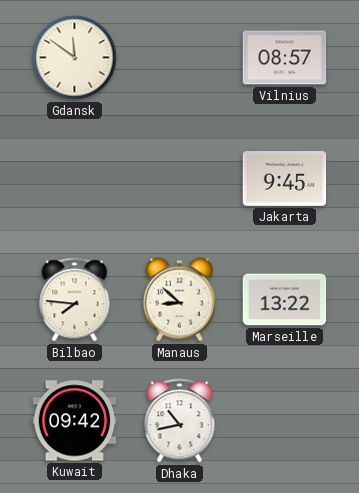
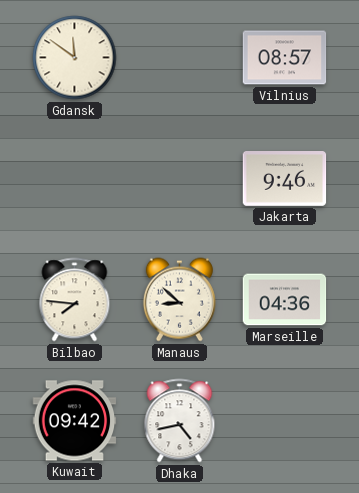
Jakarta: 9:45 -> 9:46
Marseille: 13:22 -> 04:36
Dhaka: 10:43 -> 4:43
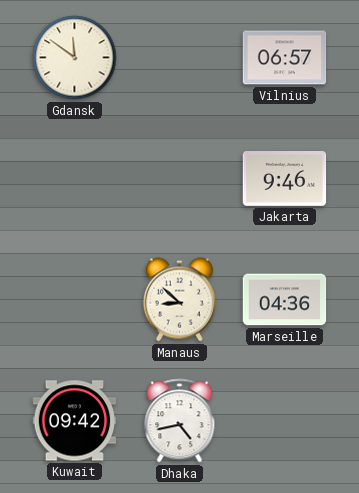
Vilnius: 08:57 -> 06:57
Bilbao: 7:46 -> none
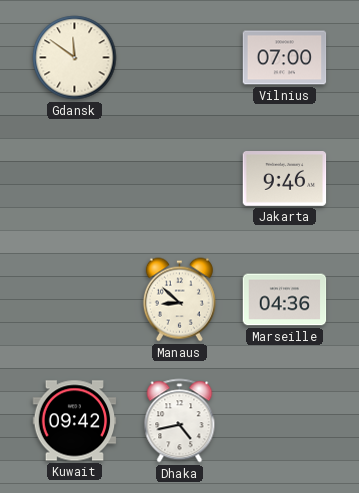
Vilnius: 06:57 -> 07:00
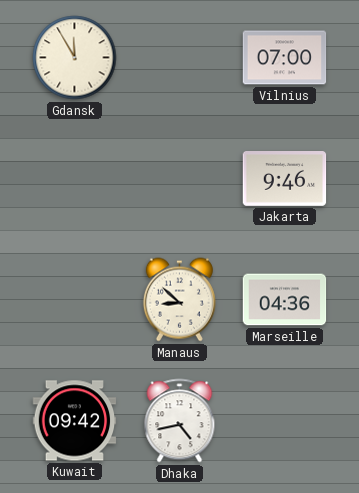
Gdansk: 11:51 -> 11:55
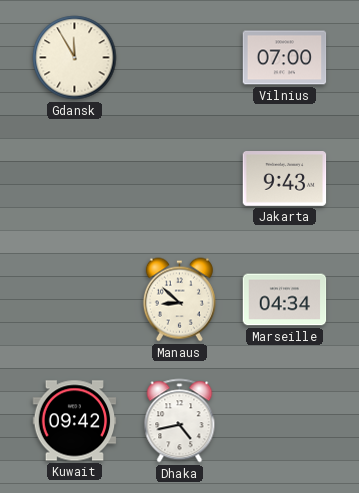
Jakarta: 9:46 -> 9:43
Marseille: 04:36 -> 04:34
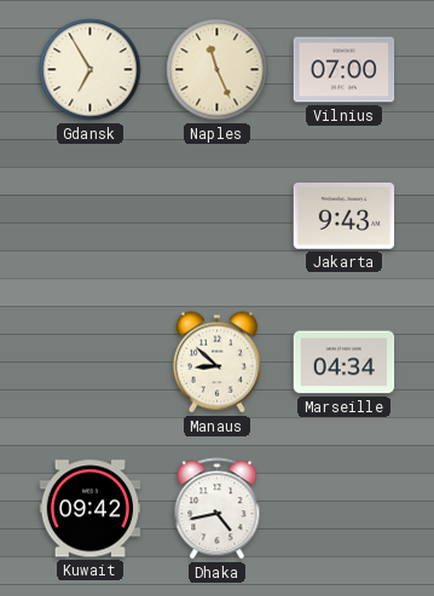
Gdansk: 11:55 -> 6:55
Naples: none -> 11:26
